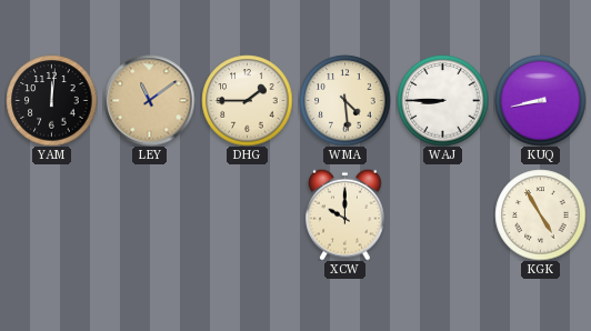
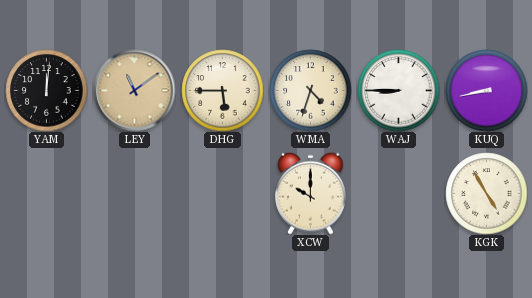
DHG: 1:45 -> 5:45
WMA: 4:29 -> 4:33
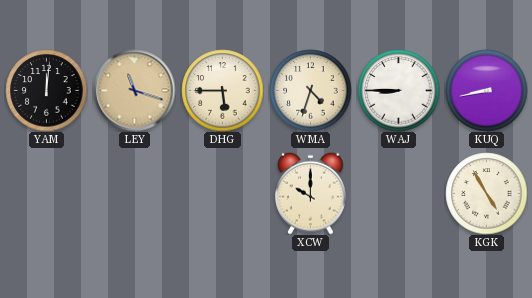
LEY: 11:09 -> 11:18
